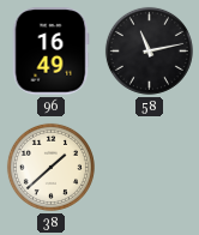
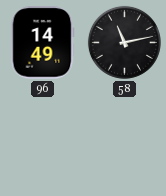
96: 16:49 -> 14:49
38: 1:38 -> none
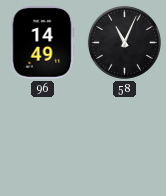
58: 11:13 -> 11:04
